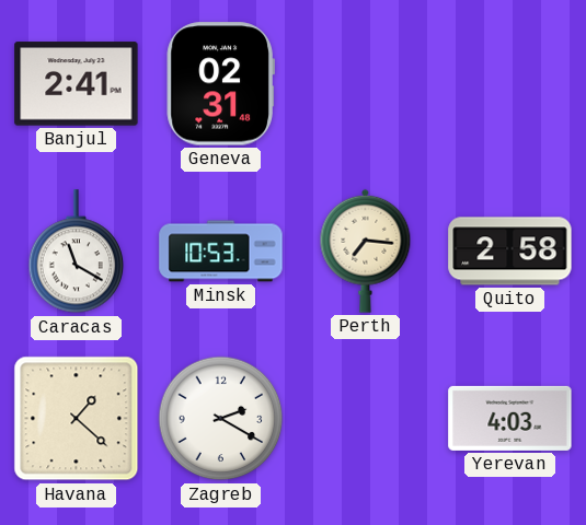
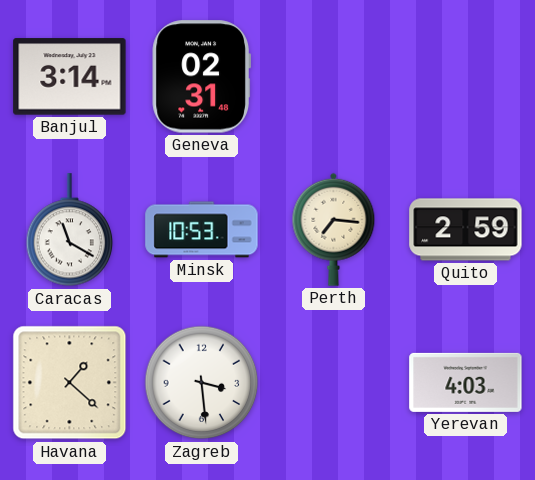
Banjul: 2:41 -> 3:14
Quito: 2:58 -> 2:59
Zagreb: 2:20 -> 3:29
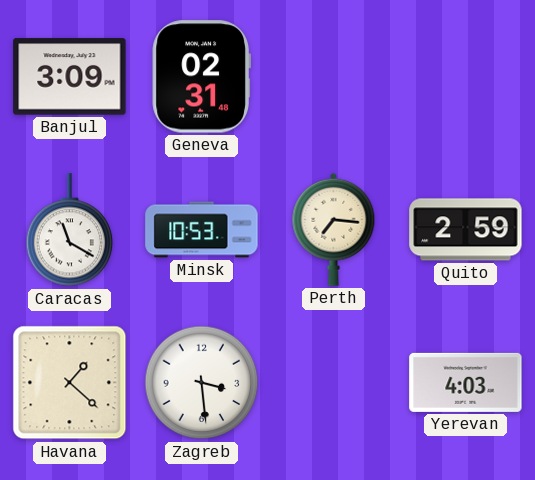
Banjul: 3:14 -> 3:09
